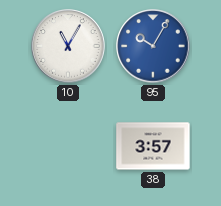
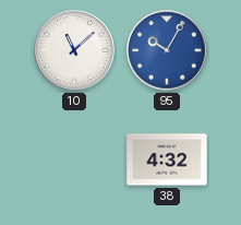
10: 11:05 -> 11:08
38: 3:57 -> 4:32
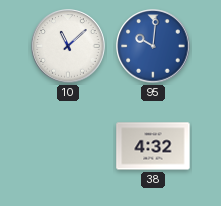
95: 10:05 -> 10:01
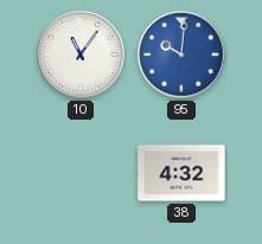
10: 11:08 -> 11:06
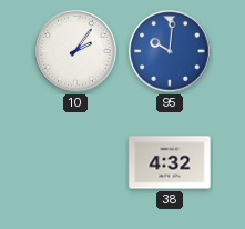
10: 11:06 -> 2:06
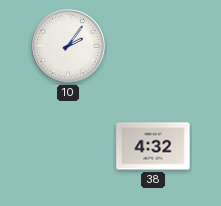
95: 10:01 -> none
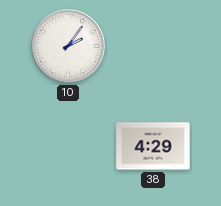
38: 4:32 -> 4:29
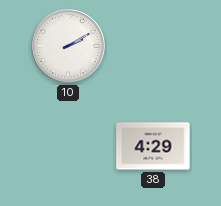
10: 2:06 -> 2:10
